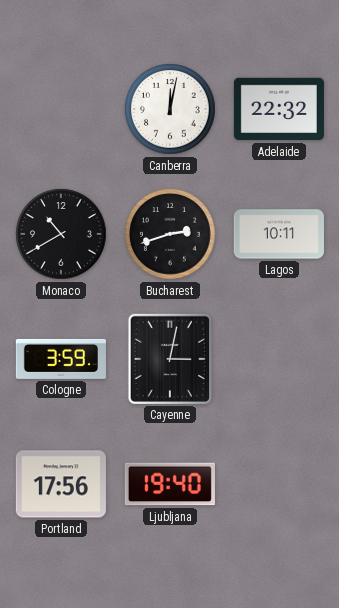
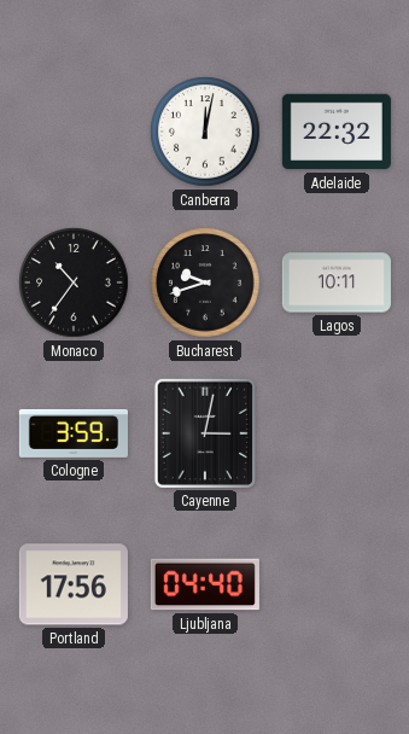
Monaco: 10:40 -> 10:36
Bucharest: 2:42 -> 9:42
Ljubljana: 19:40 -> 04:40
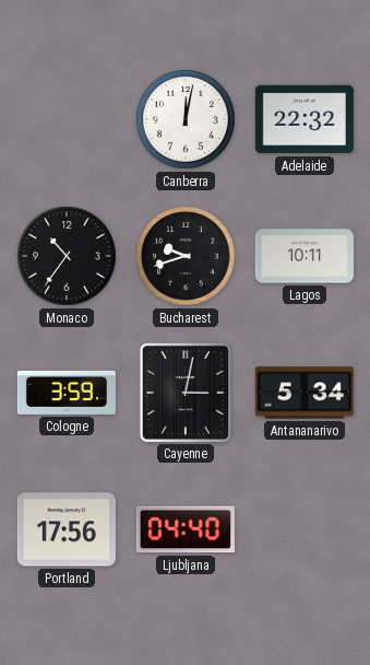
Antananarivo: none -> 5:34
